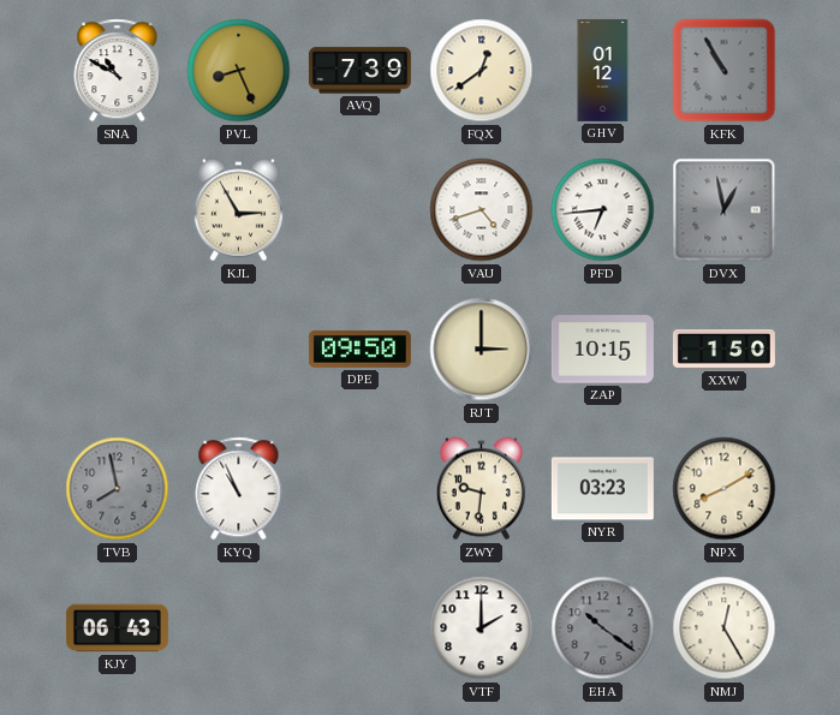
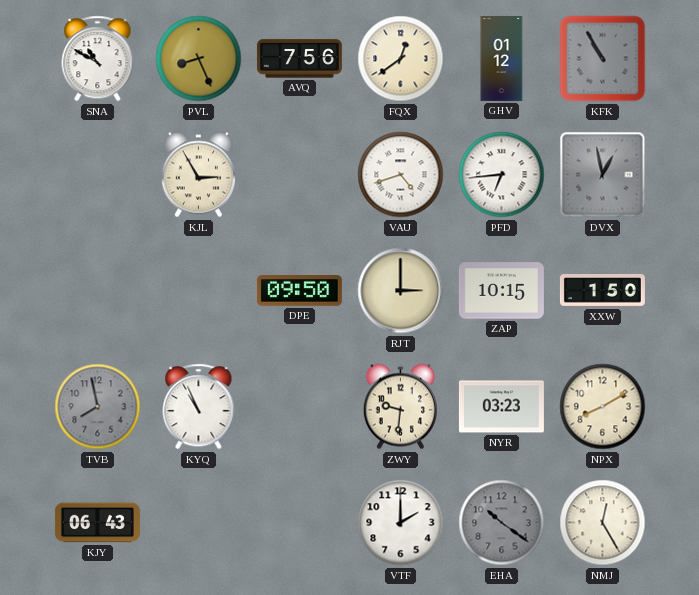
AVQ: 7:39 -> 7:56
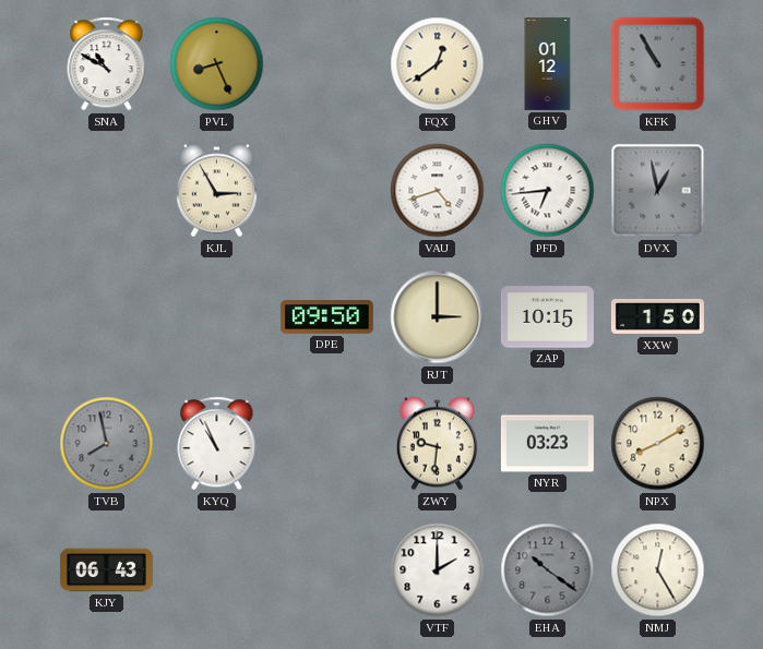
AVQ: 7:56 -> none
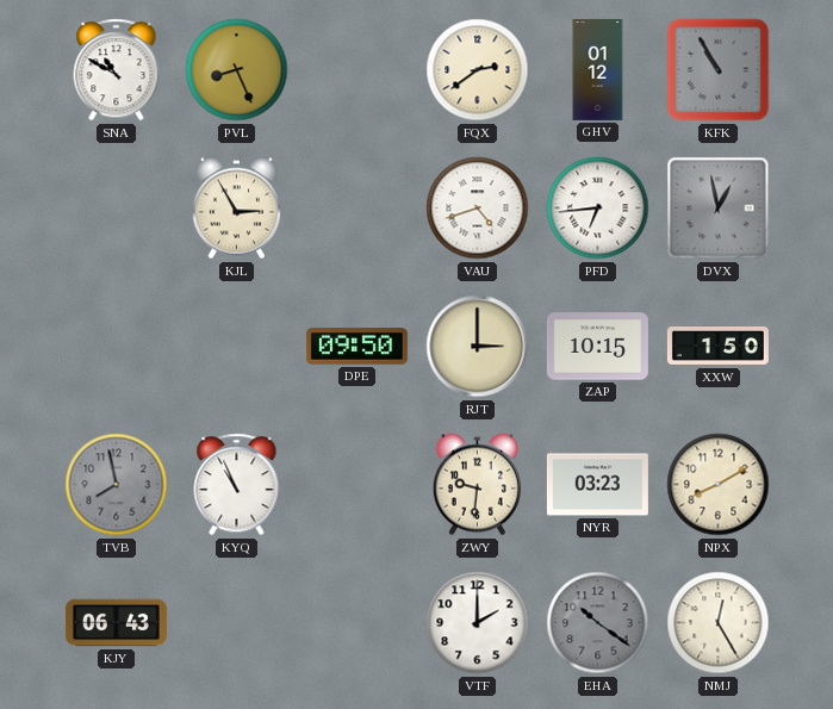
FQX: 12:39 -> 2:39
